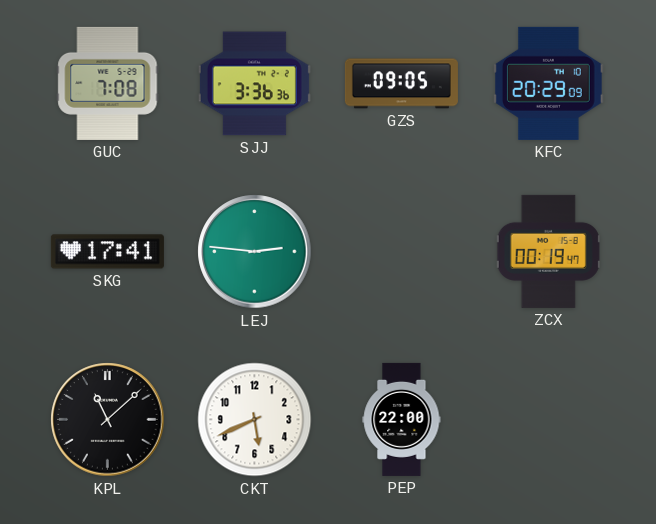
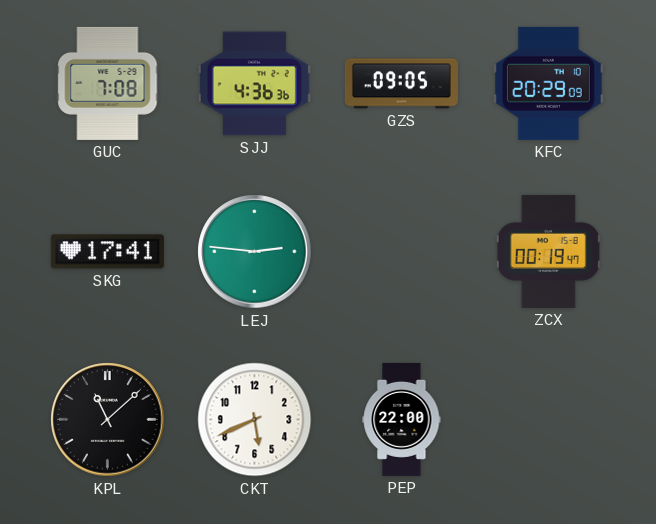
SJJ: 3:36 -> 4:36
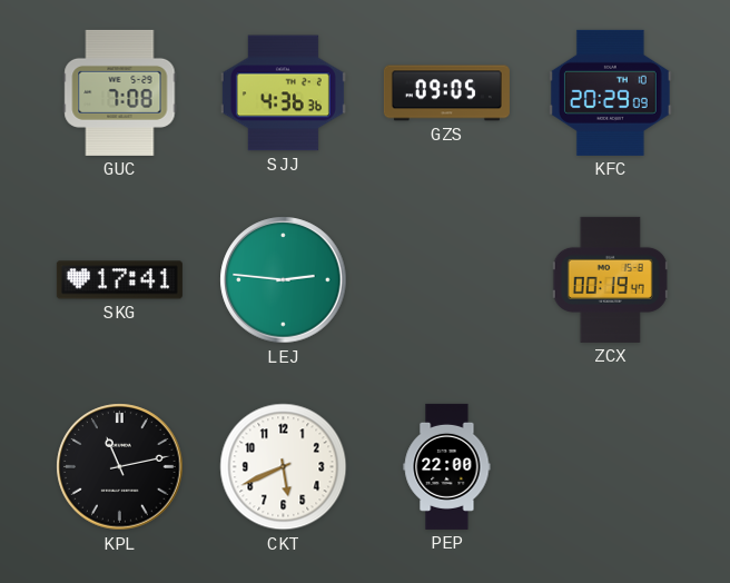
KPL: 11:08 -> 11:13
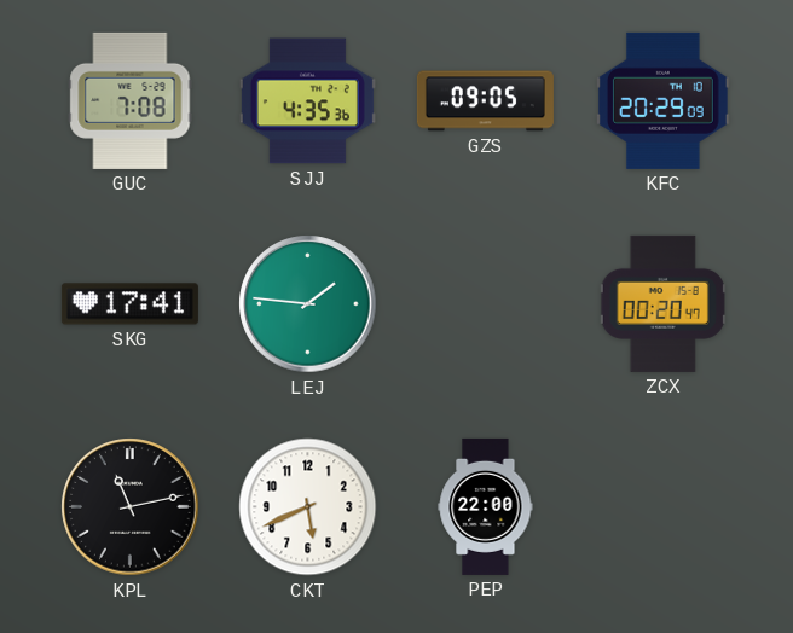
SJJ: 4:36 -> 4:35
LEJ: 2:46 -> 1:46
ZCX: 00:19 -> 00:20
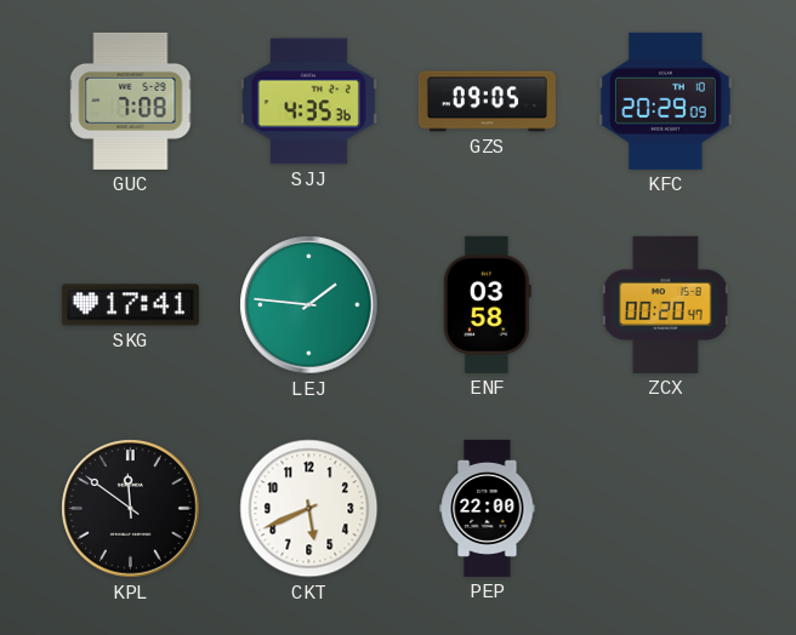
ENF: none -> 03:58
KPL: 11:13 -> 11:51
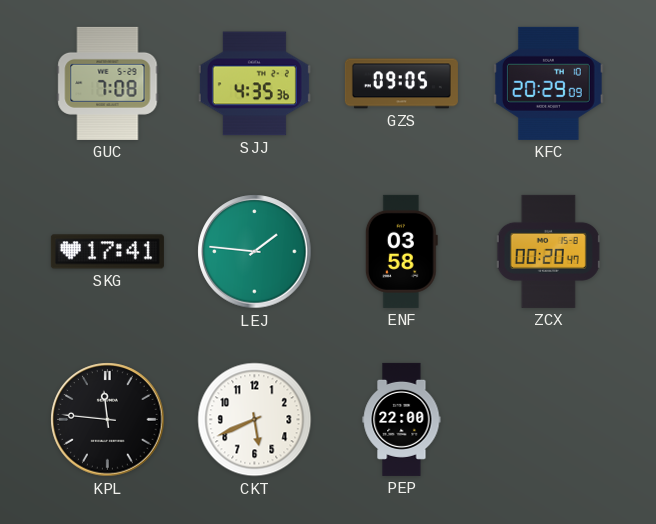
KPL: 11:51 -> 11:46
